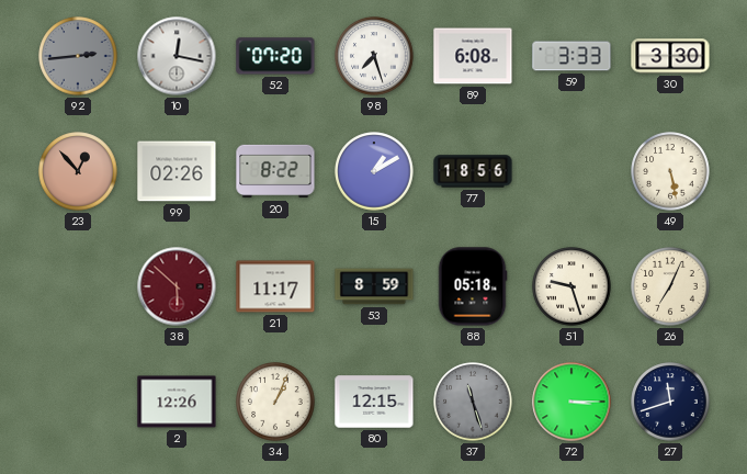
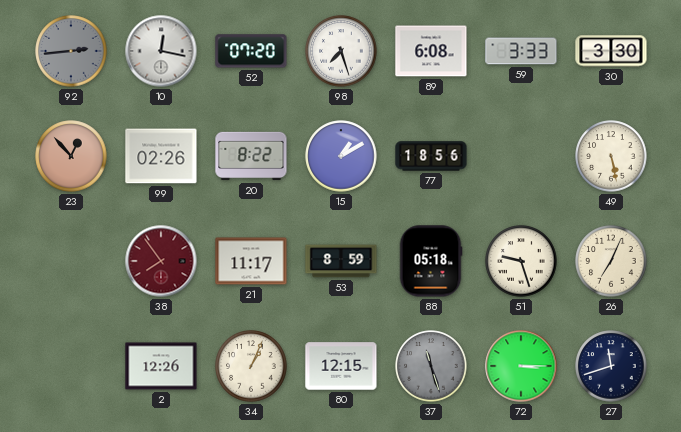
38: 5:52 -> 7:54
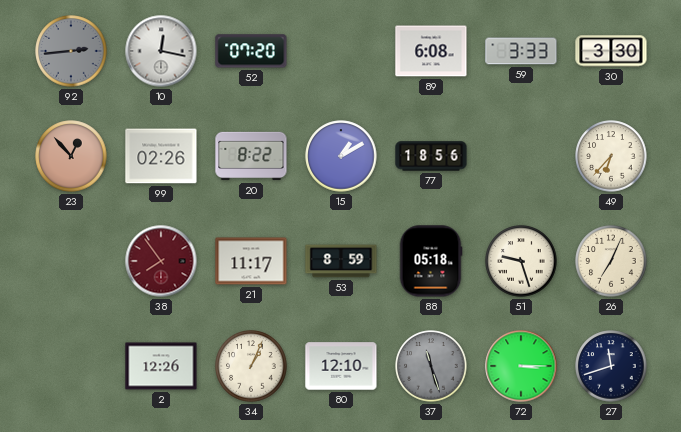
98: 7:27 -> none
49: 5:28 -> 6:37
80: 12:15 -> 12:10
